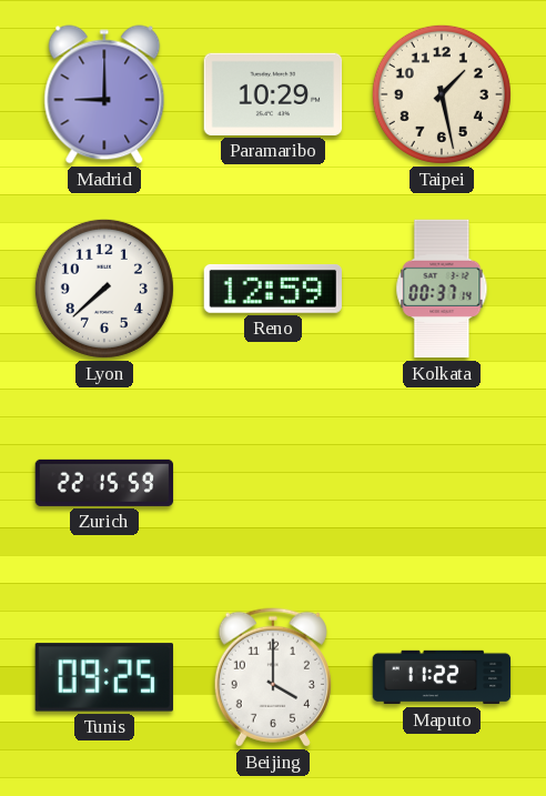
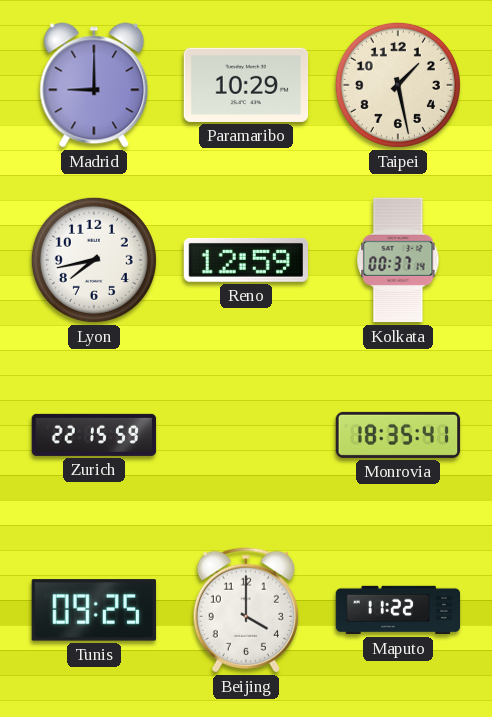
Lyon: 7:38 -> 7:43
Monrovia: none -> 18:35
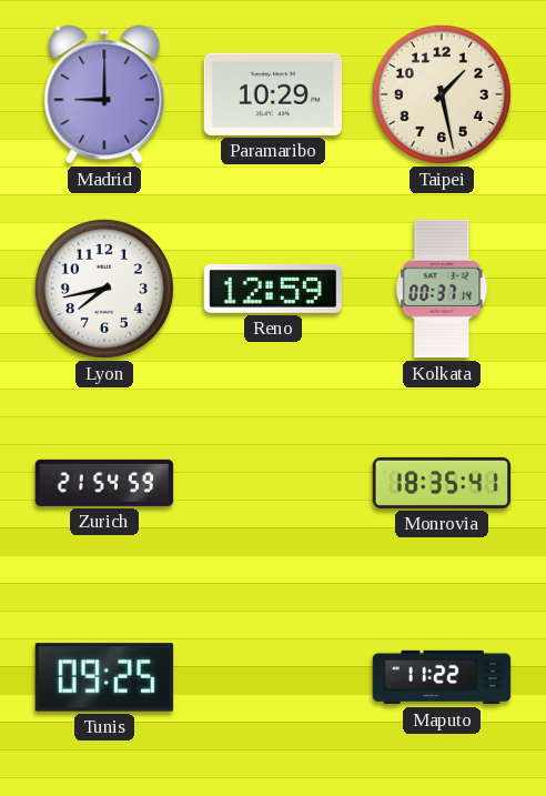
Zurich: 22:15 -> 21:54
Beijing: 4:00 -> none
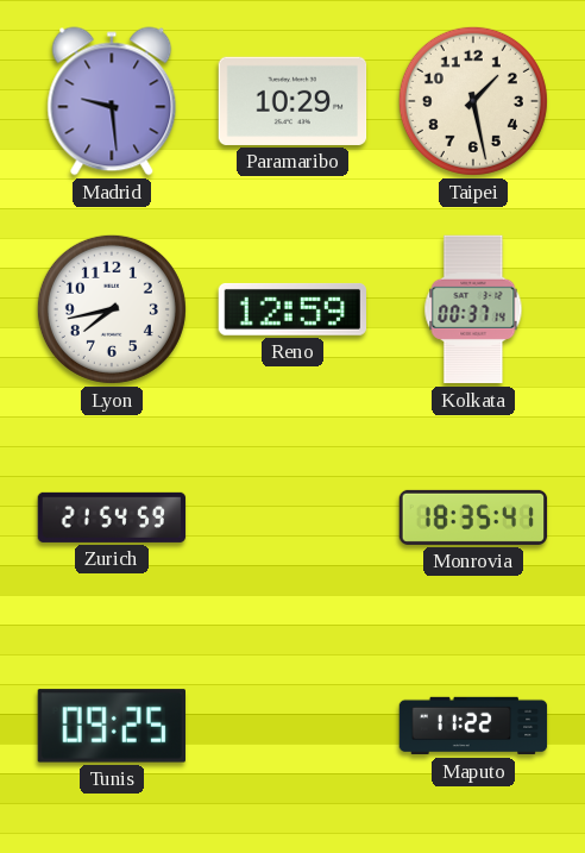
Madrid: 9:00 -> 9:29
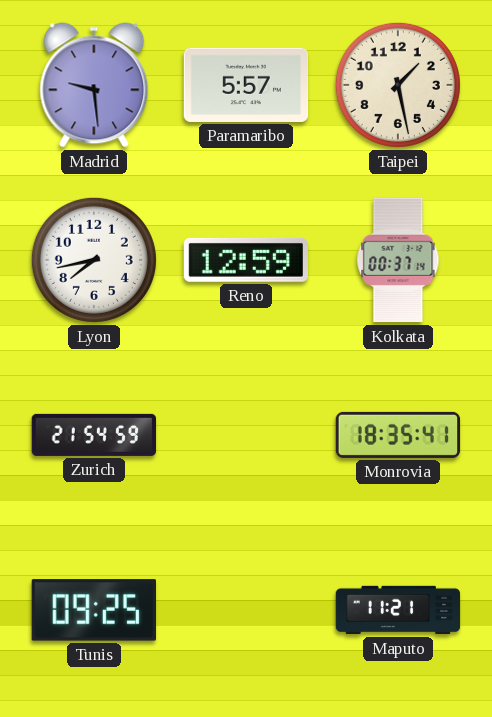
Paramaribo: 10:29 -> 5:57
Maputo: 11:22 -> 11:21
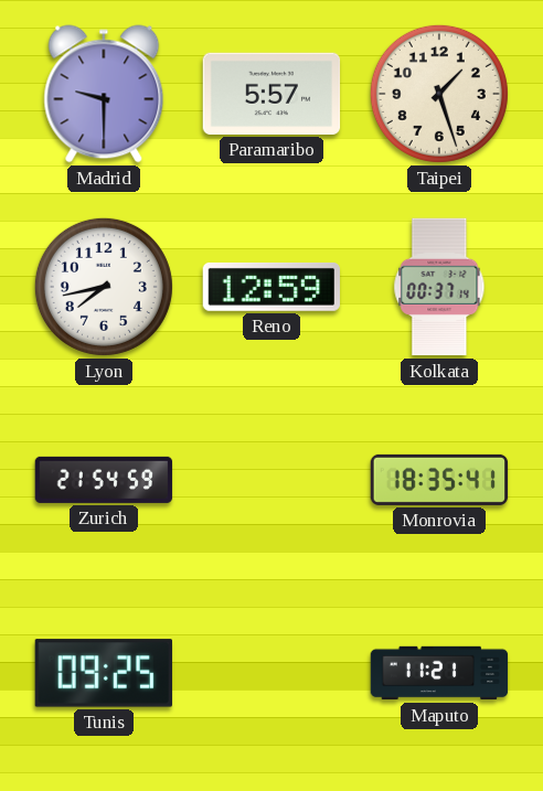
Madrid: 9:29 -> 9:30
Taipei: 1:28 -> 1:27
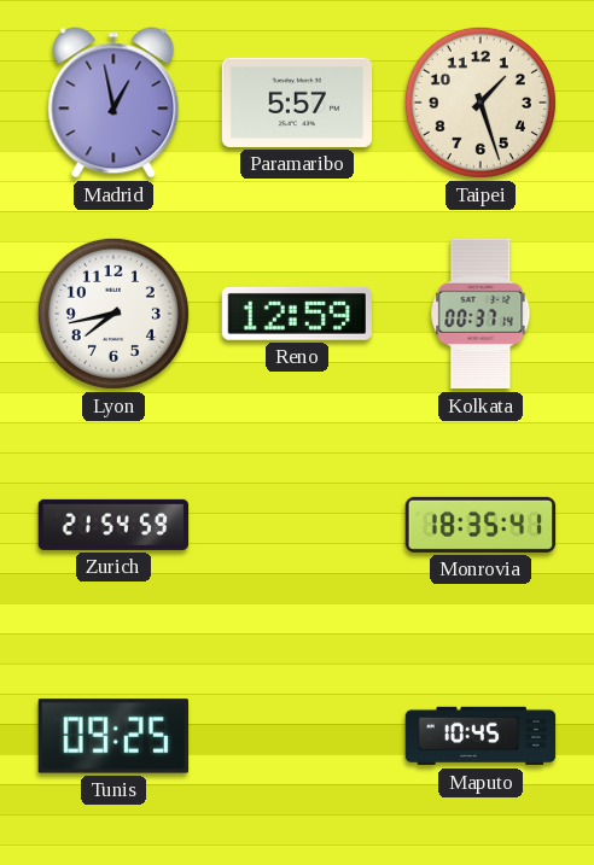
Madrid: 9:30 -> 12:58
Maputo: 11:21 -> 10:45
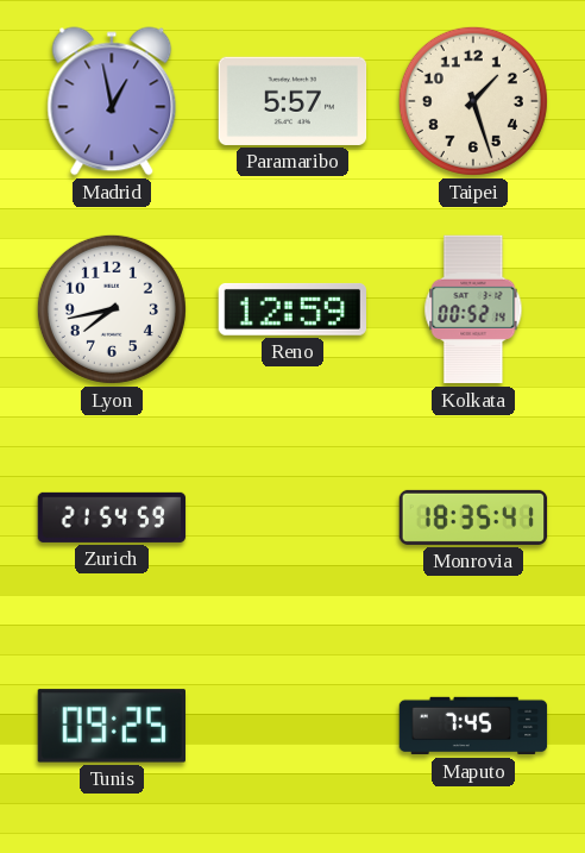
Kolkata: 00:37 -> 00:52
Maputo: 10:45 -> 7:45
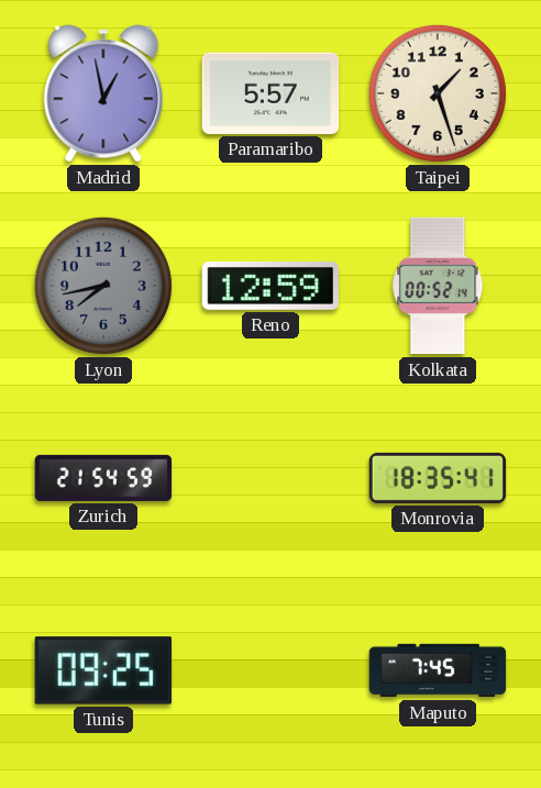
Lyon dial: white -> grey
